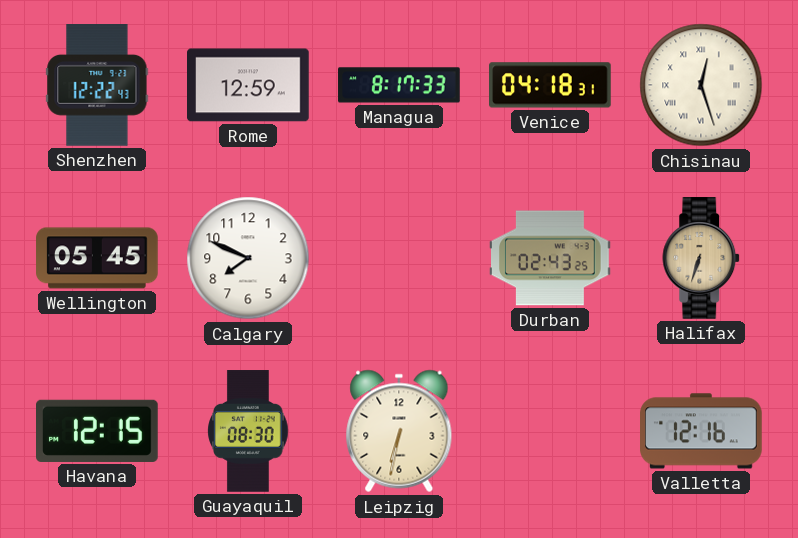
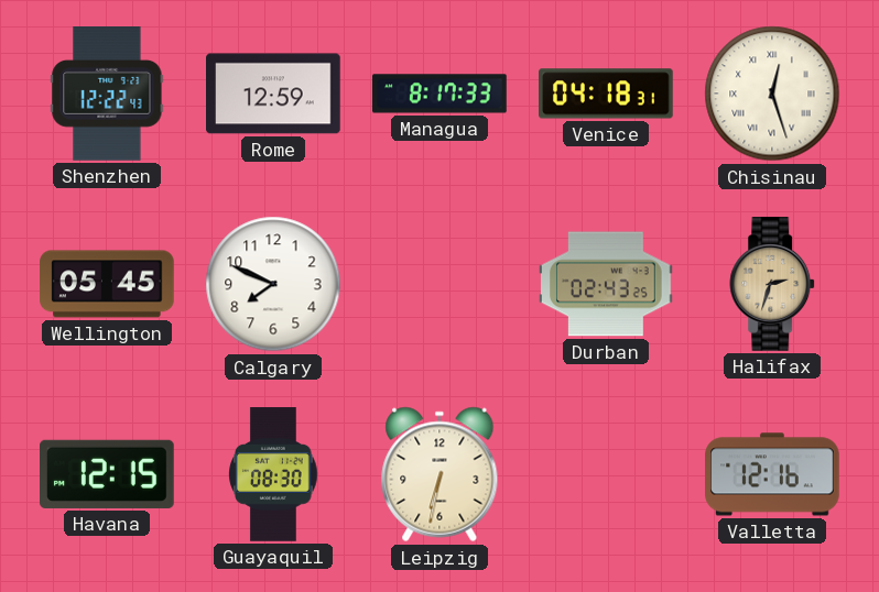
Halifax: 6:33 -> 2:33
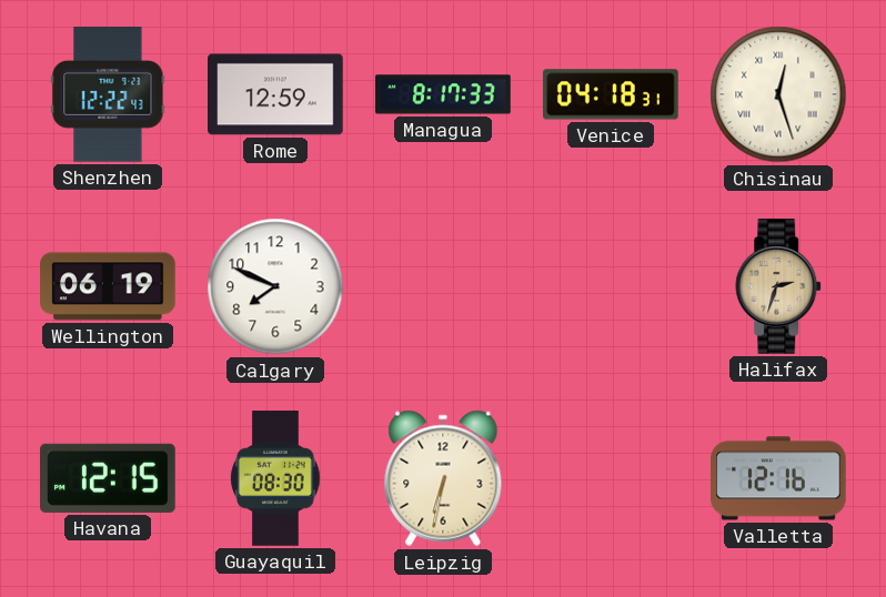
Wellington: 05:45 -> 06:19
Durban: 02:43 -> none
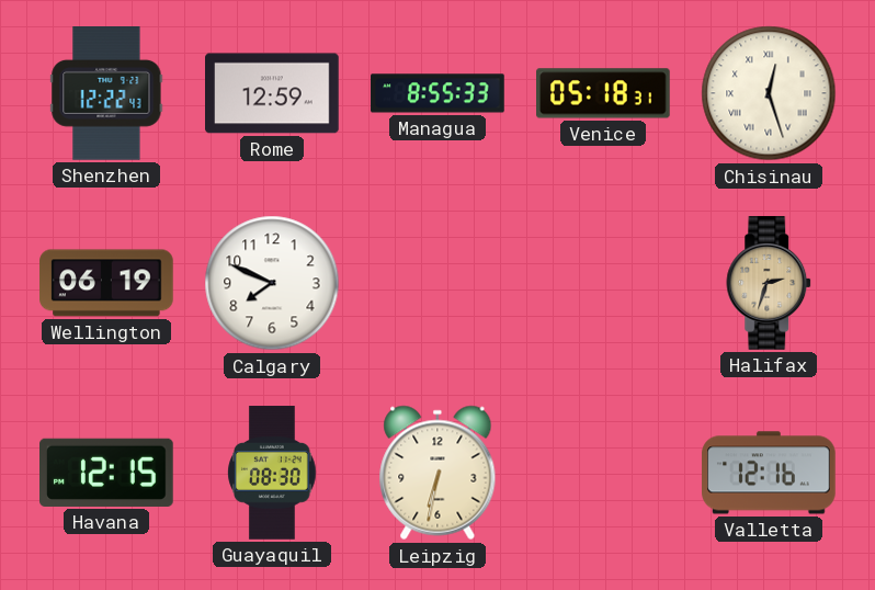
Managua: 8:17 -> 8:55
Venice: 04:18 -> 05:18
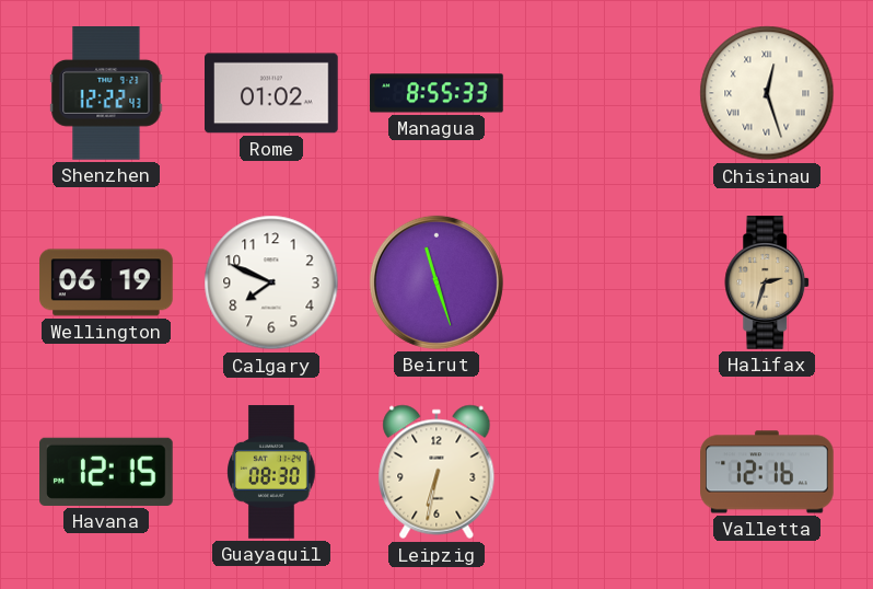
Rome: 12:59 -> 01:02
Venice: 05:18 -> none
Beirut: none -> 11:27
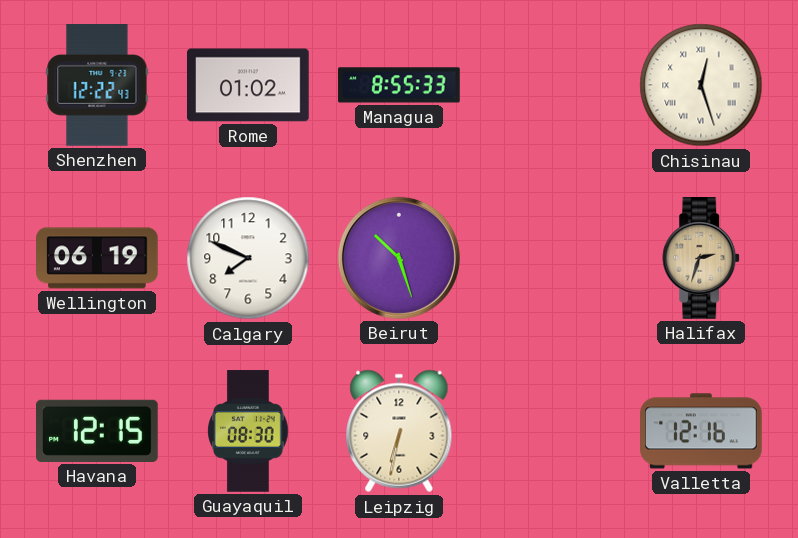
Beirut: 11:27 -> 10:27
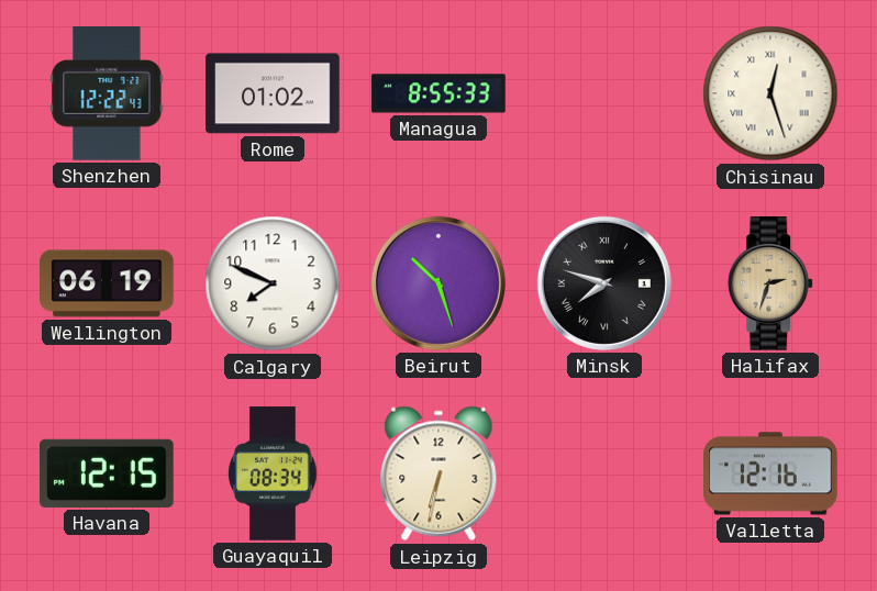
Minsk: none -> 7:48
Guayaquil: 08:30 -> 08:34
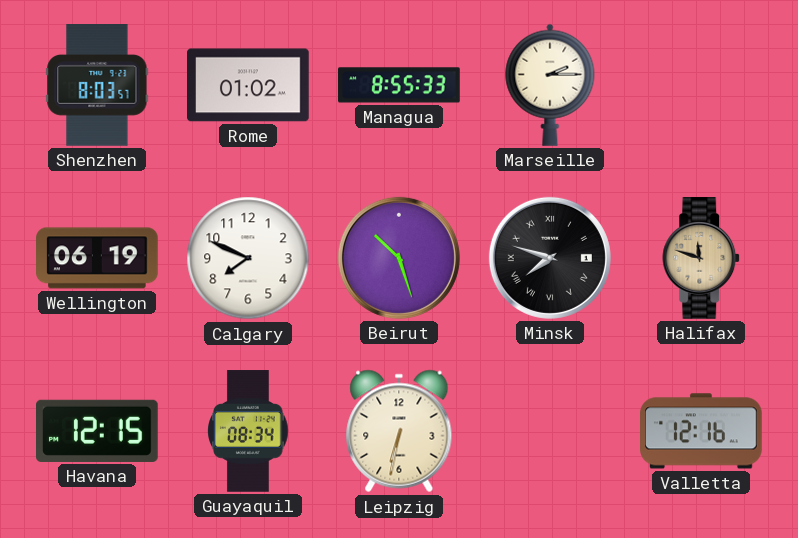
Shenzhen: 12:22 -> 8:03
Marseille: none -> 2:15
Chisinau: 12:27 -> none
Halifax: 2:33 -> 11:48
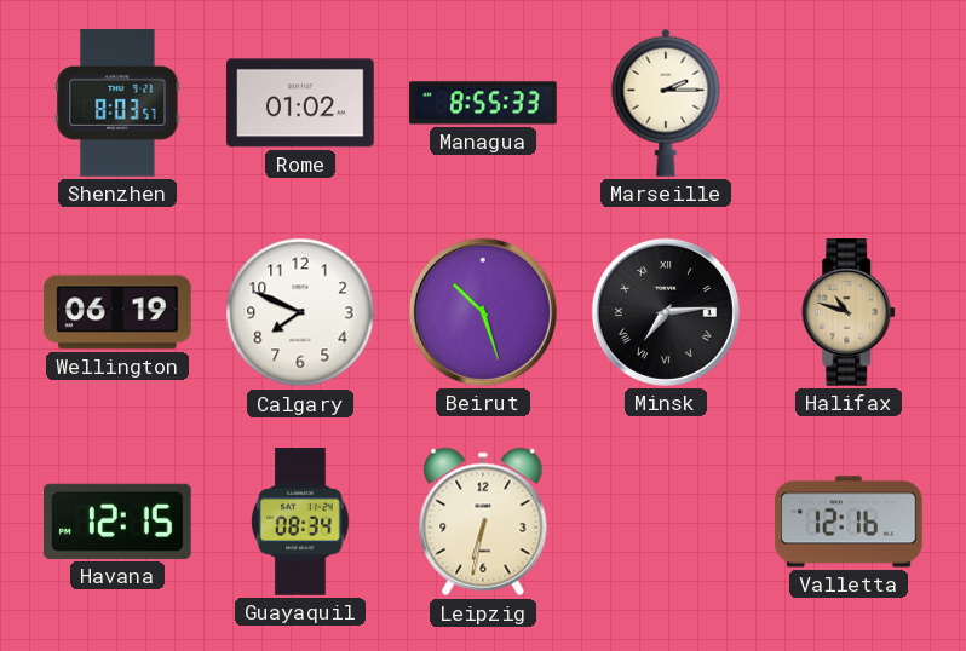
Minsk: 7:48 -> 7:14
Halifax: 11:48 -> 10:48
